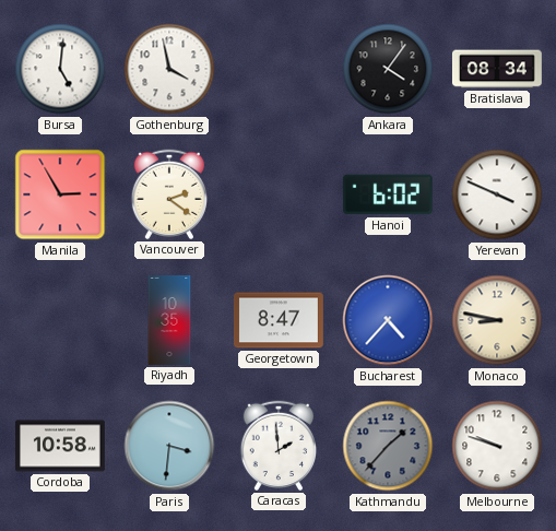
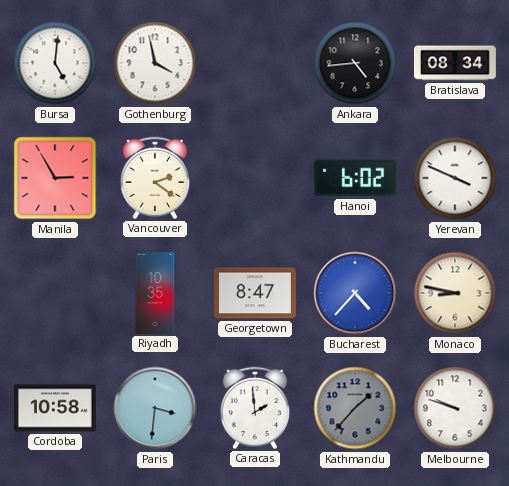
Ankara: 4:06 -> 4:44
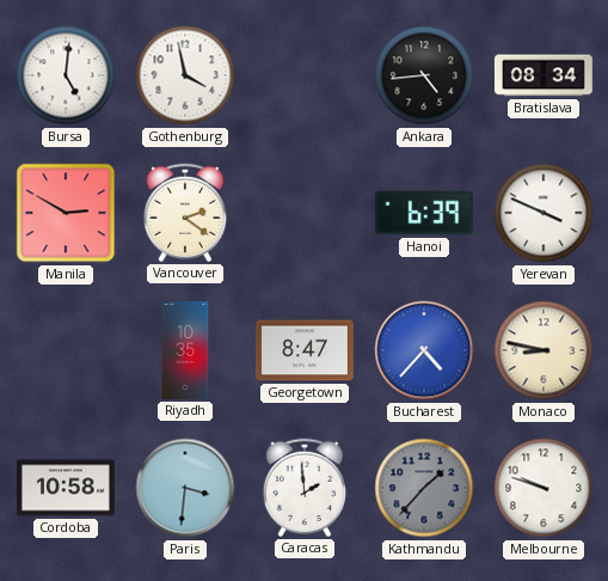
Manila: 2:55 -> 2:50
Hanoi: 6:02 -> 6:39
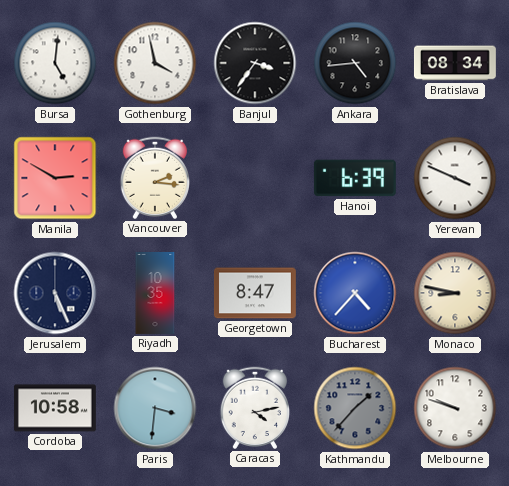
Banjul: none -> 3:36
Vancouver: 2:21 -> 2:16
Jerusalem: none -> 5:26
Caracas: 1:59 -> 4:13
